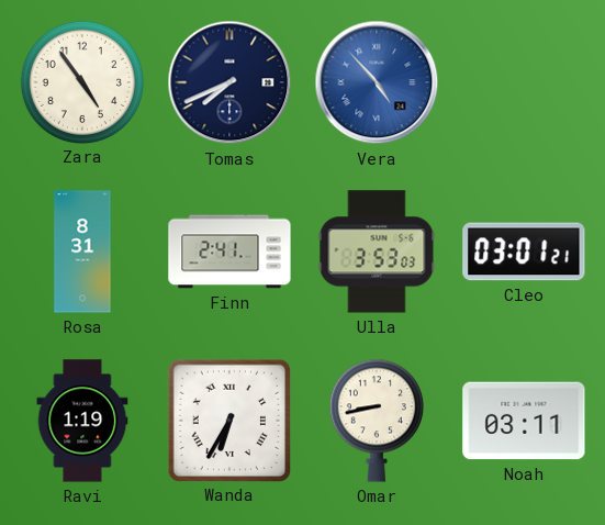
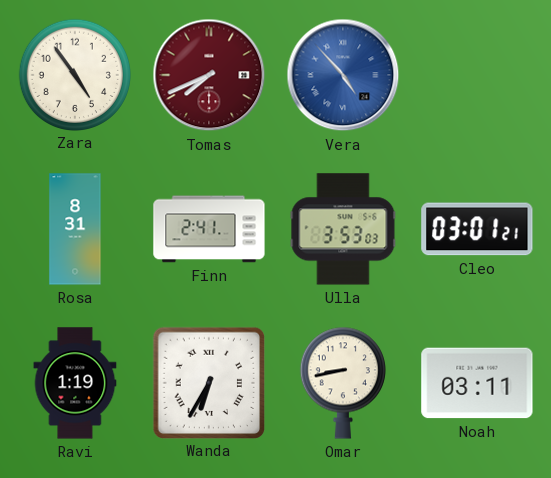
Tomas dial: navy -> burgundy
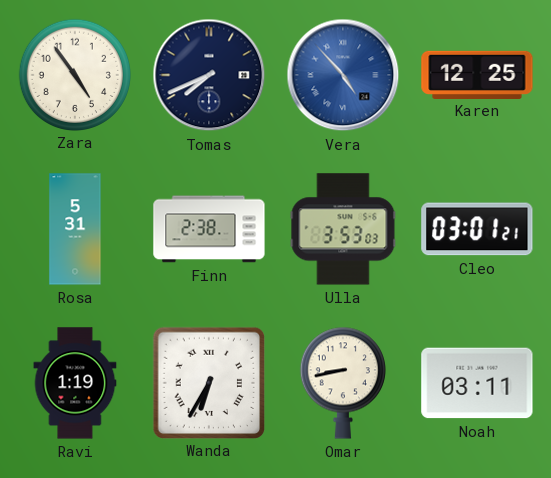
Tomas dial: burgundy -> navy
Karen: none -> 12:25
Rosa: 8:31 -> 5:31
Finn: 2:41 -> 2:38
